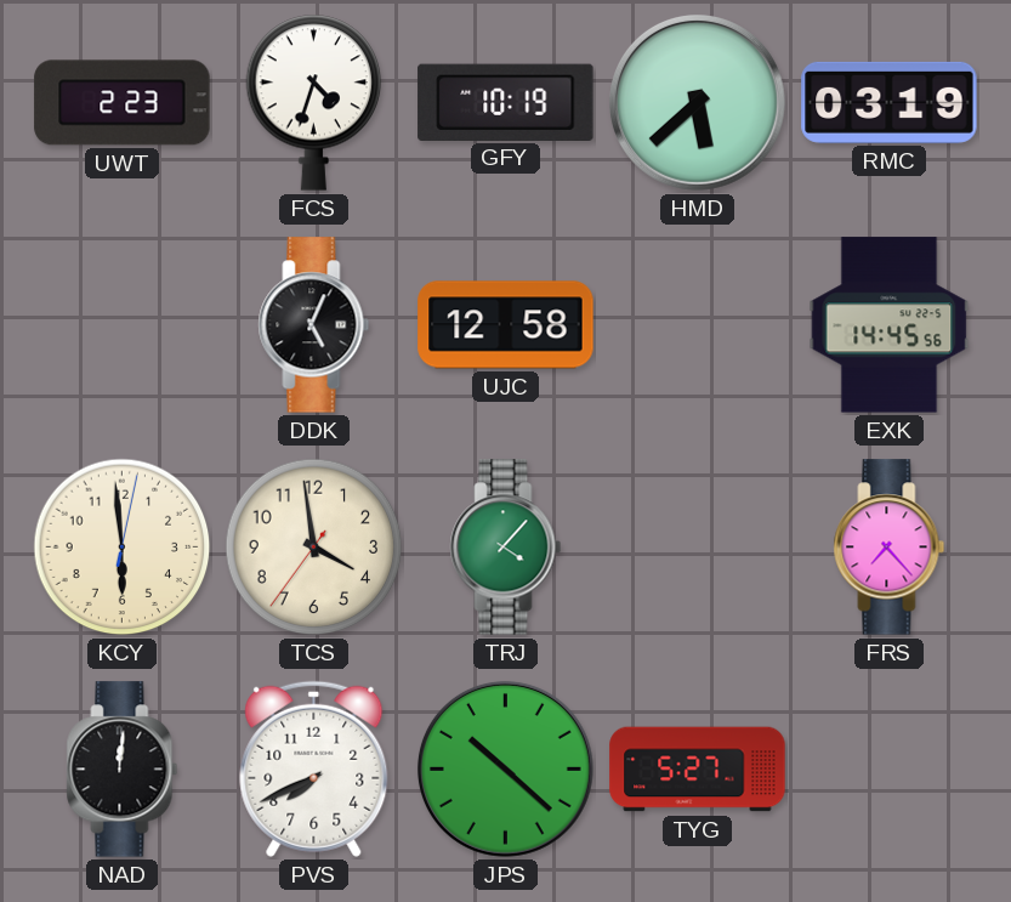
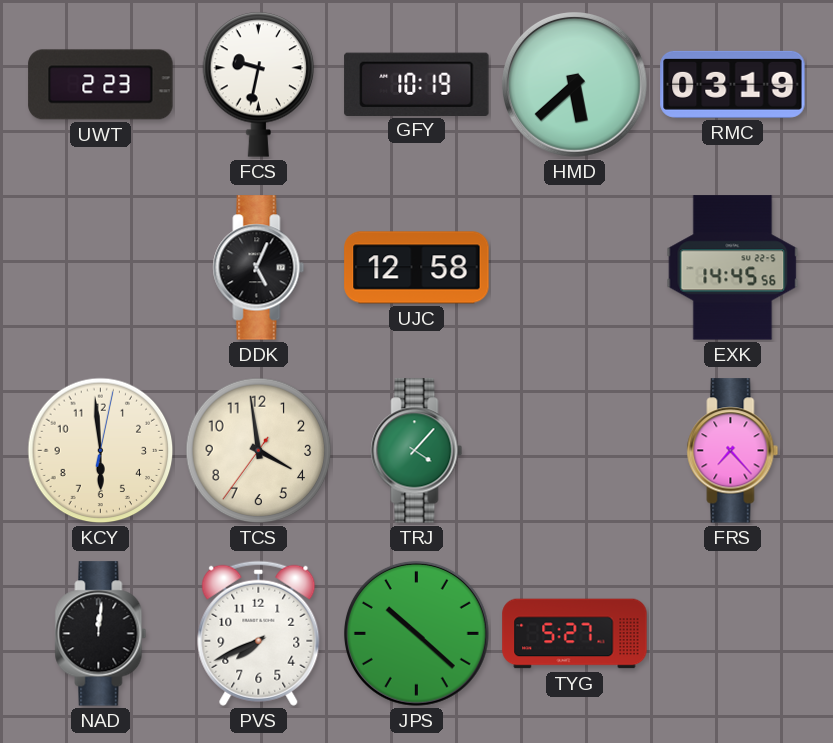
FCS: 4:33 -> 9:32
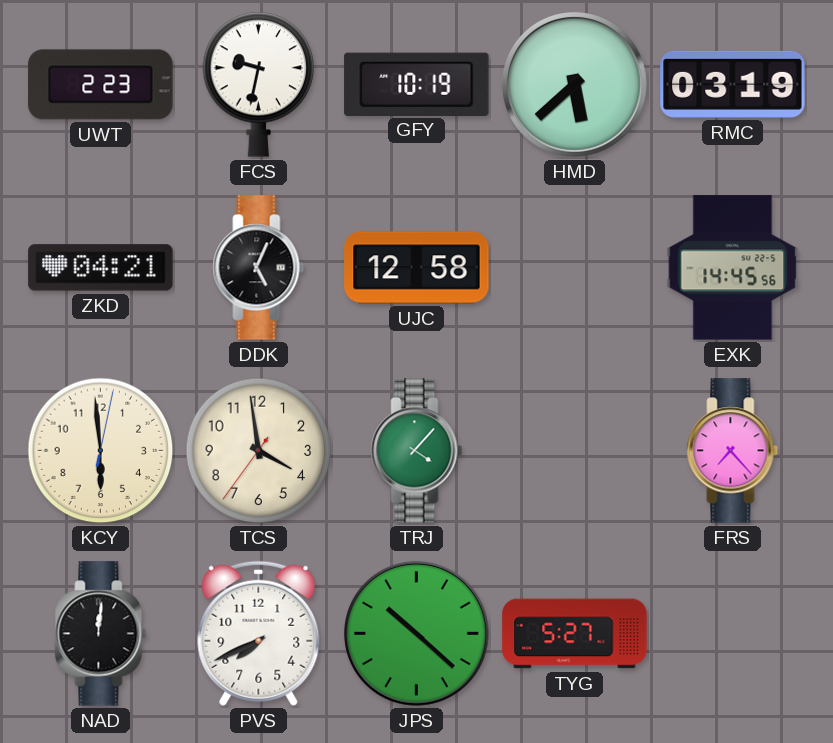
ZKD: none -> 04:21
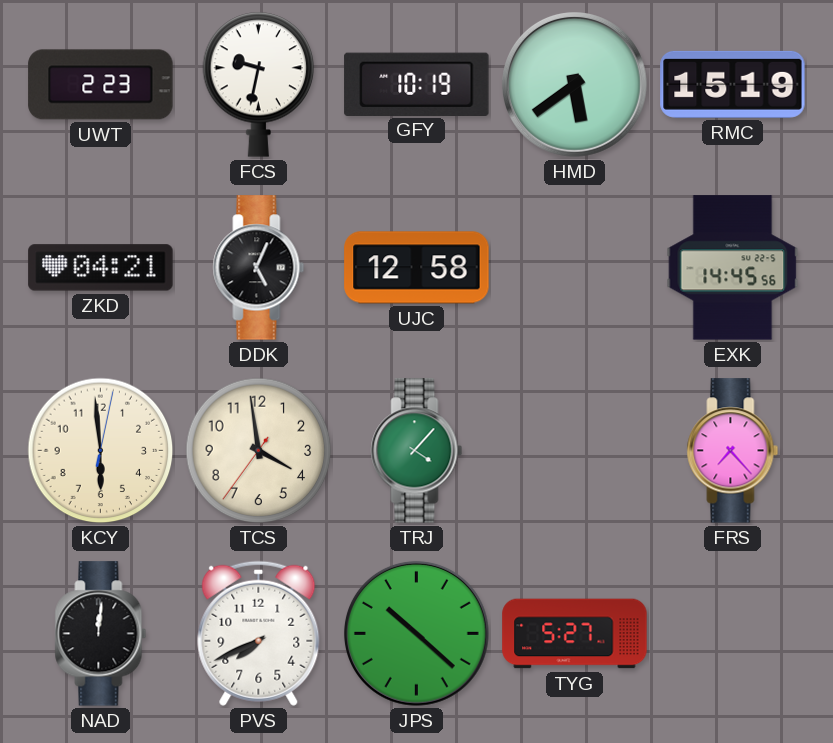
HMD: 5:38 -> 5:39
RMC: 03:19 -> 15:19
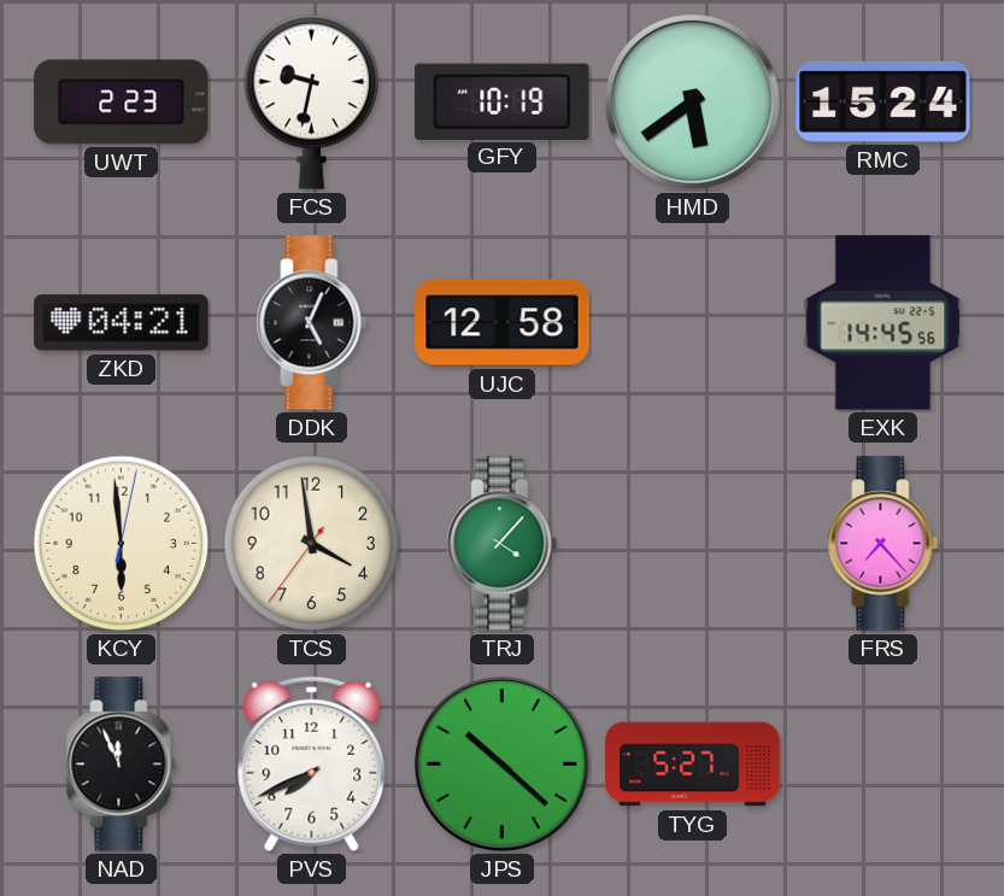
RMC: 15:19 -> 15:24
NAD: 12:01 -> 11:56
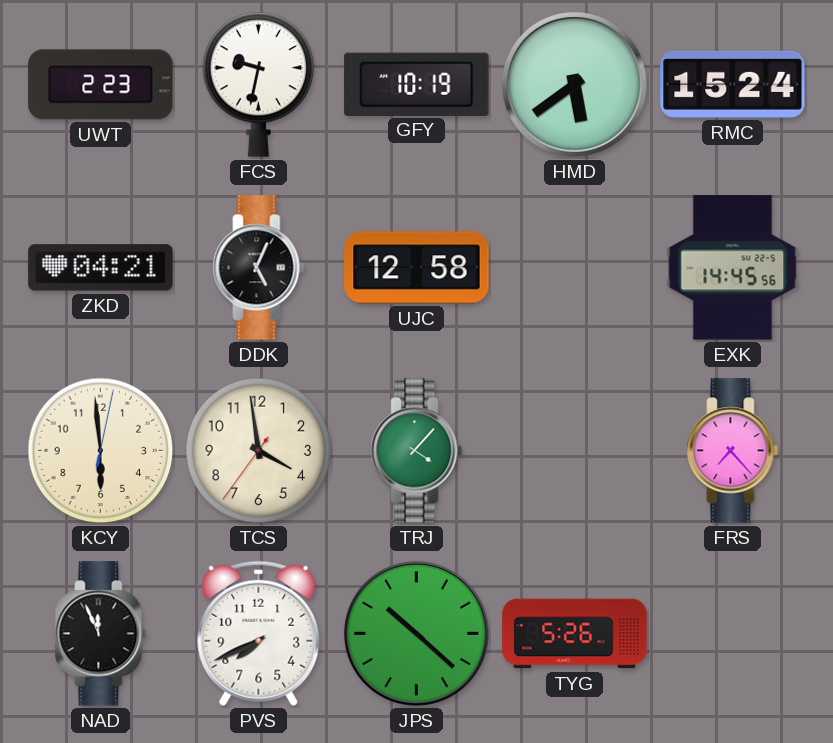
TYG: 5:27 -> 5:26
